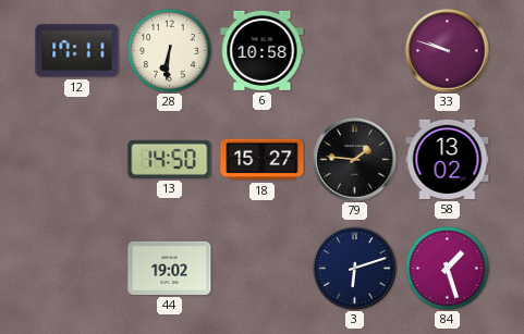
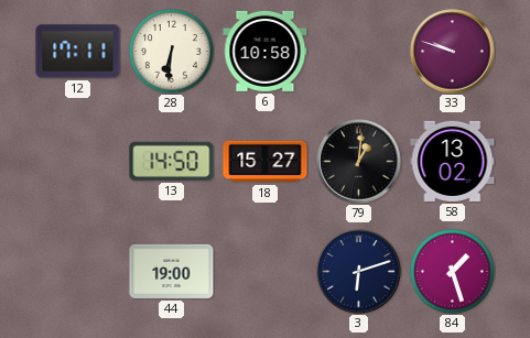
79: 1:46 -> 1:01
44: 19:02 -> 19:00
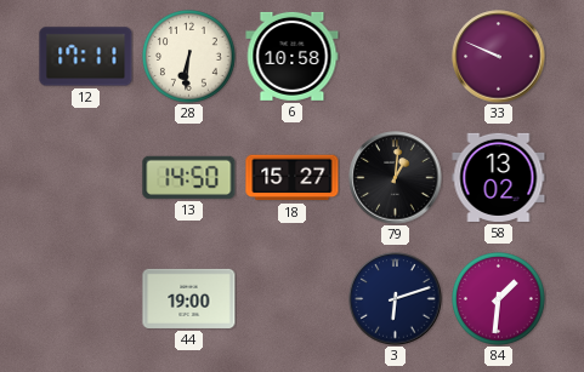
33: 9:48 -> 9:49
84: 1:27 -> 1:31
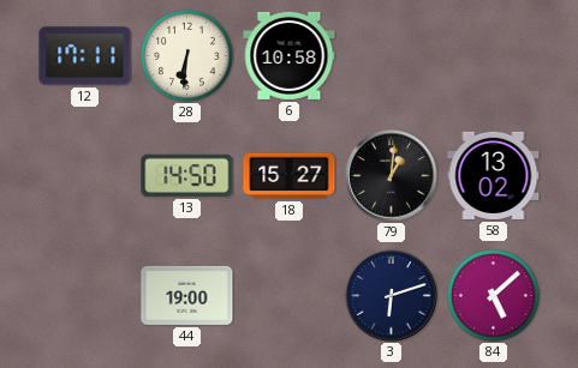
33: 9:49 -> none
84: 1:31 -> 5:08
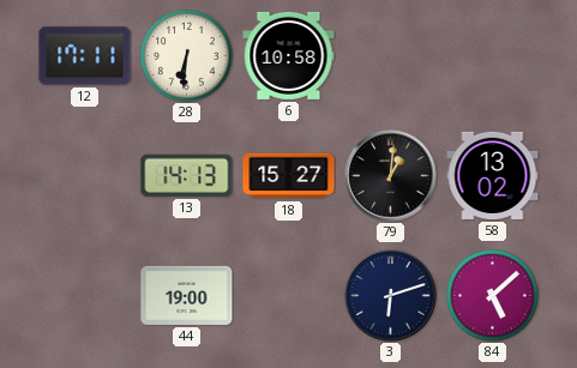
13: 14:50 -> 14:13
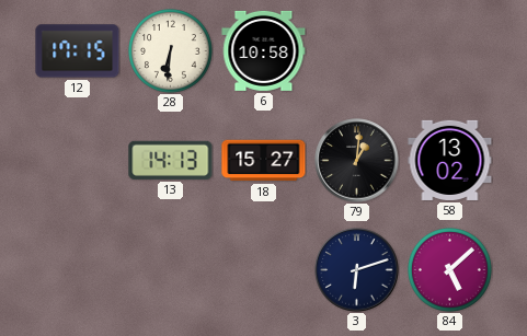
12: 17:11 -> 17:15
44: 19:00 -> none
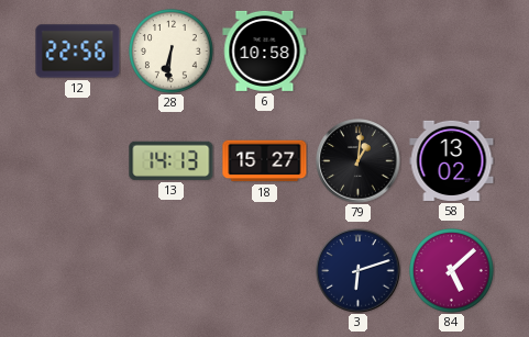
12: 17:15 -> 22:56
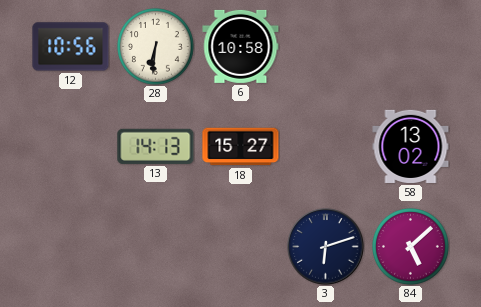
12: 22:56 -> 10:56
79: 1:01 -> none
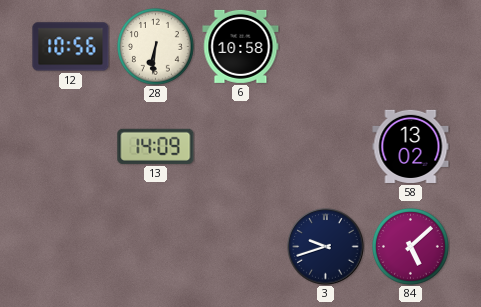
13: 14:13 -> 14:09
18: 15:27 -> none
3: 6:12 -> 9:42
